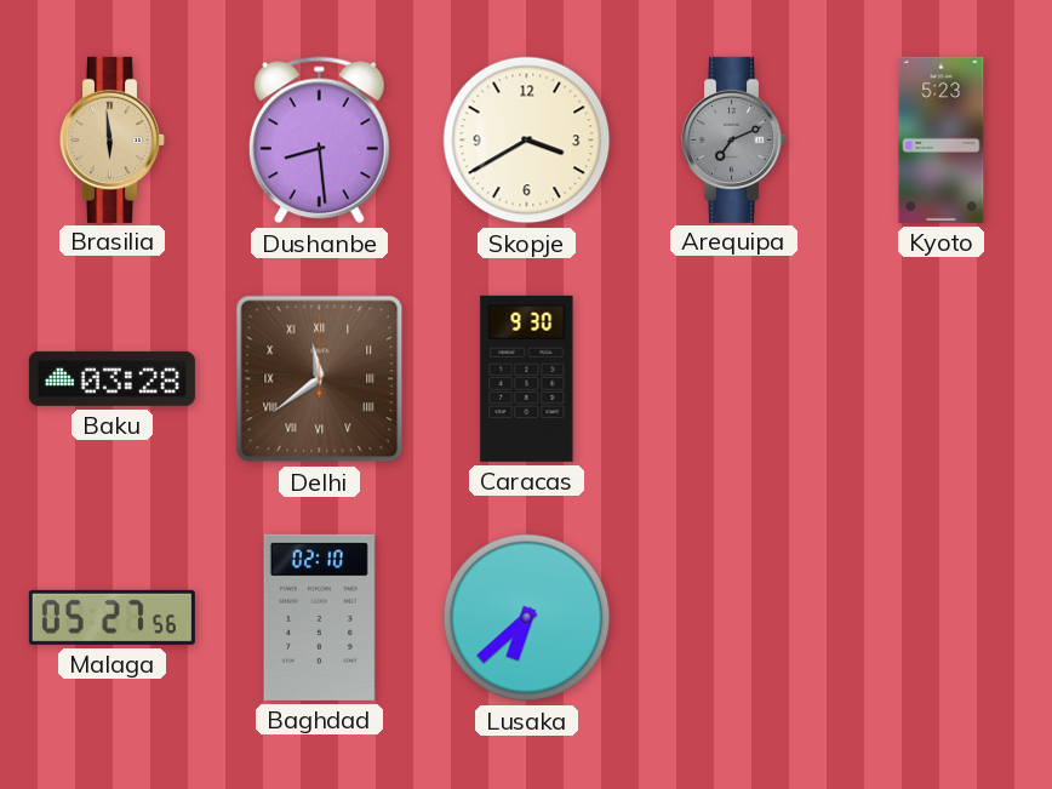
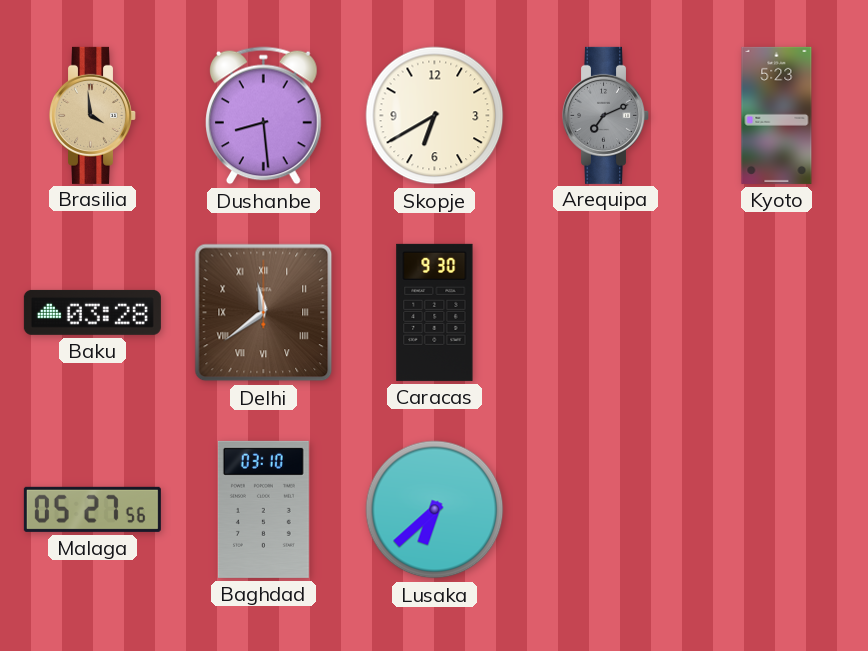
Brasilia: 5:59 -> 3:59
Skopje: 3:40 -> 6:40
Baghdad: 02:10 -> 03:10
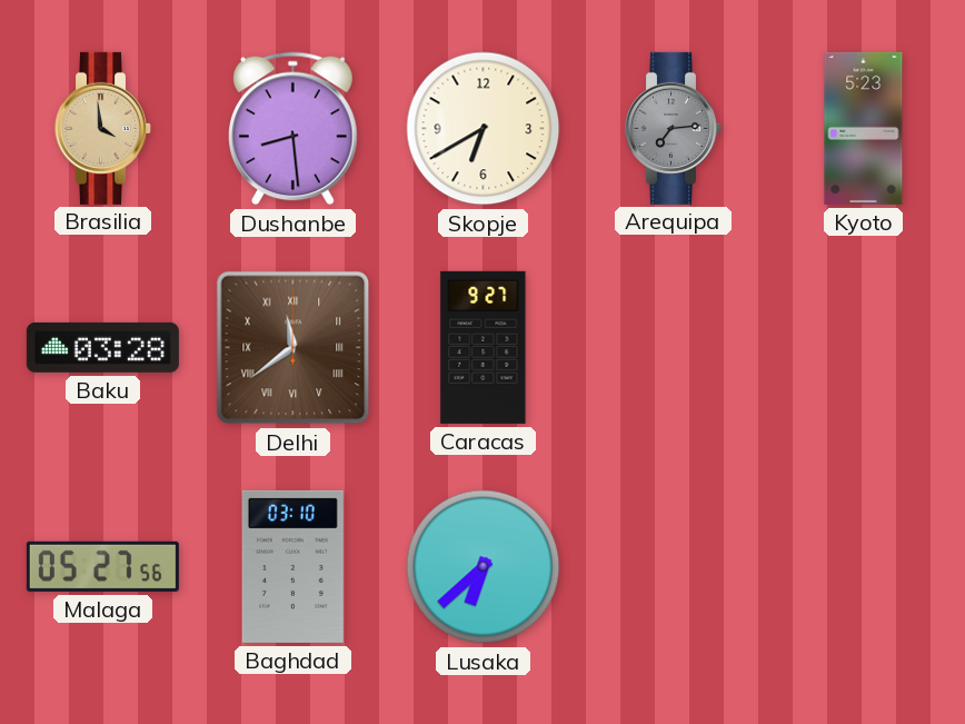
Arequipa: 7:11 -> 7:14
Caracas: 9:30 -> 9:27
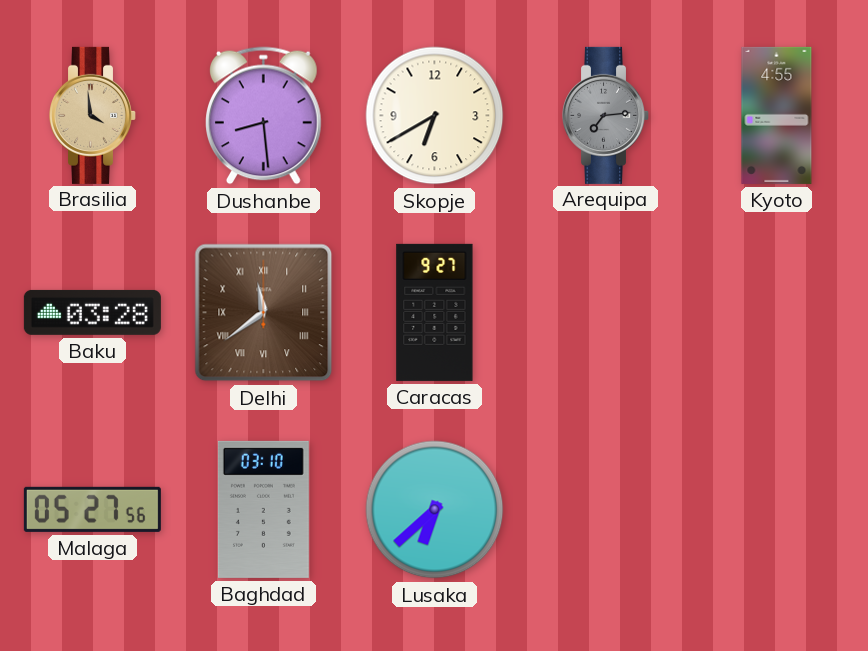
Kyoto: 5:23 -> 4:55
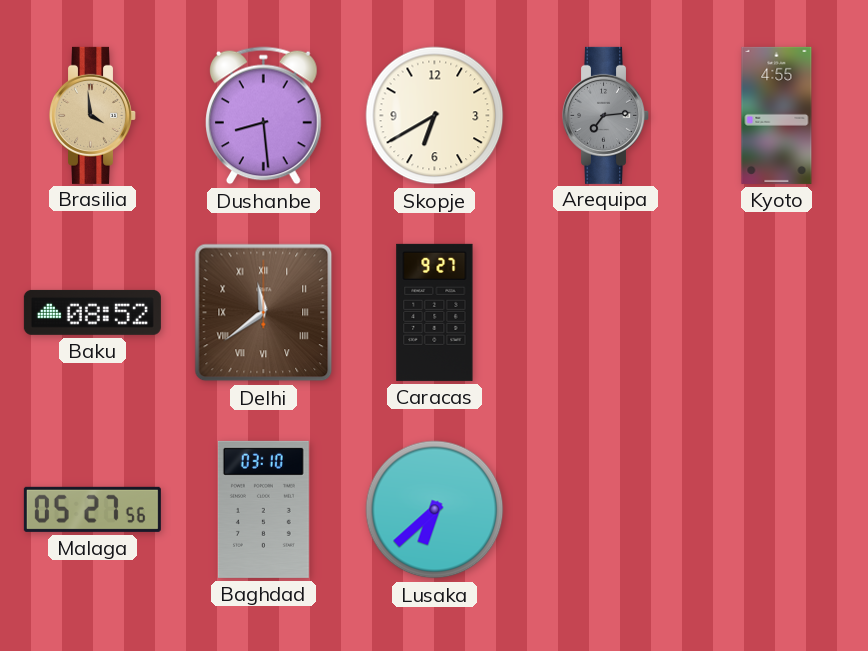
Baku: 03:28 -> 08:52
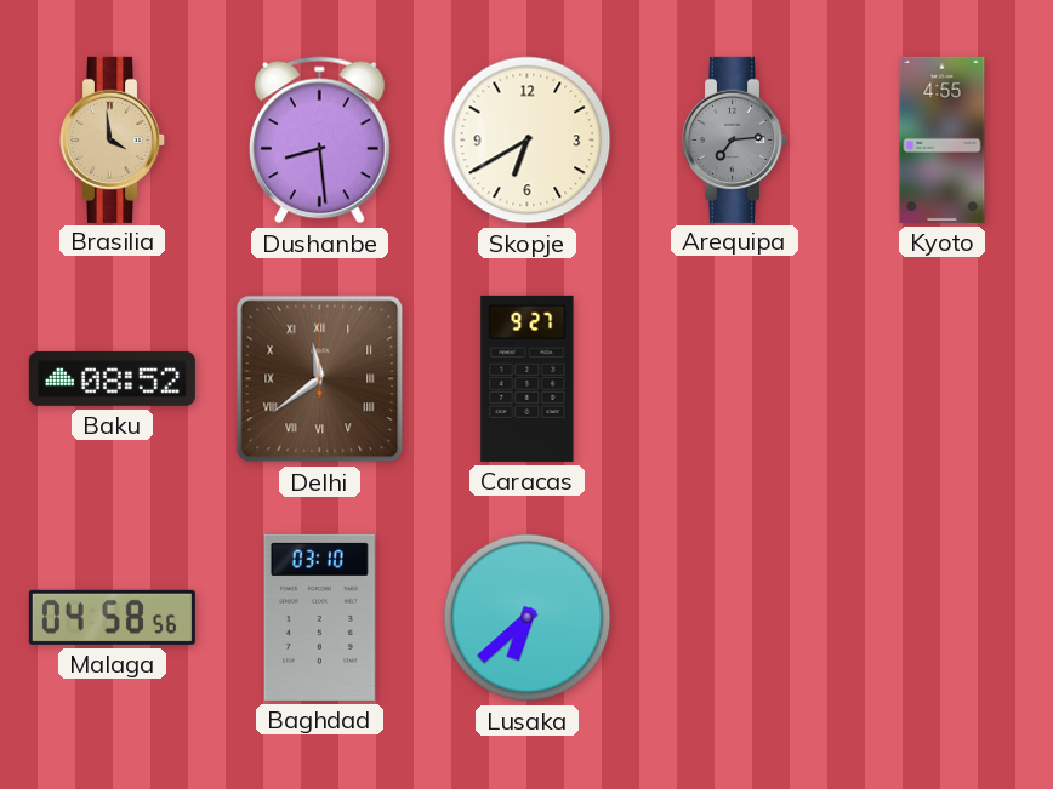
Malaga: 05:27 -> 04:58
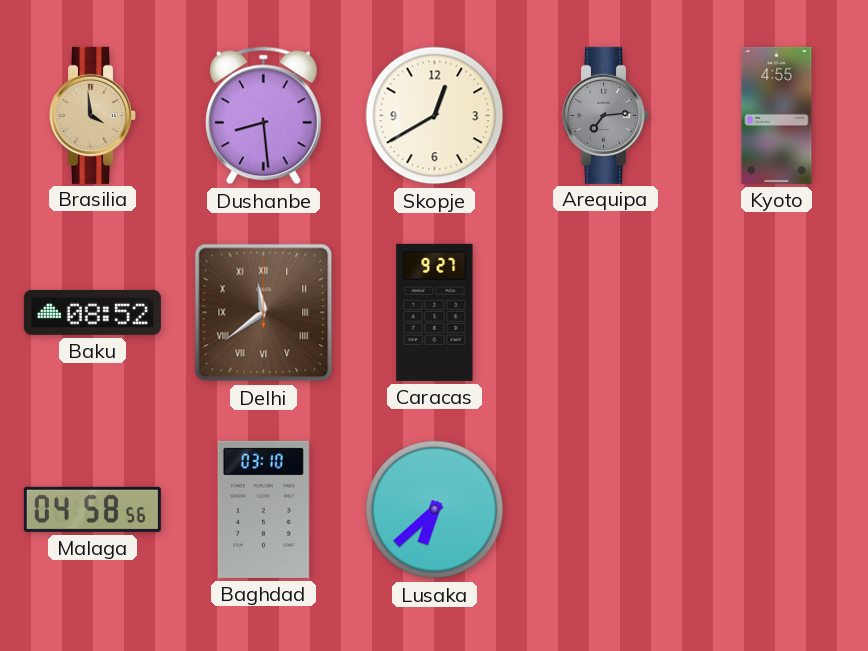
Skopje: 6:40 -> 12:40
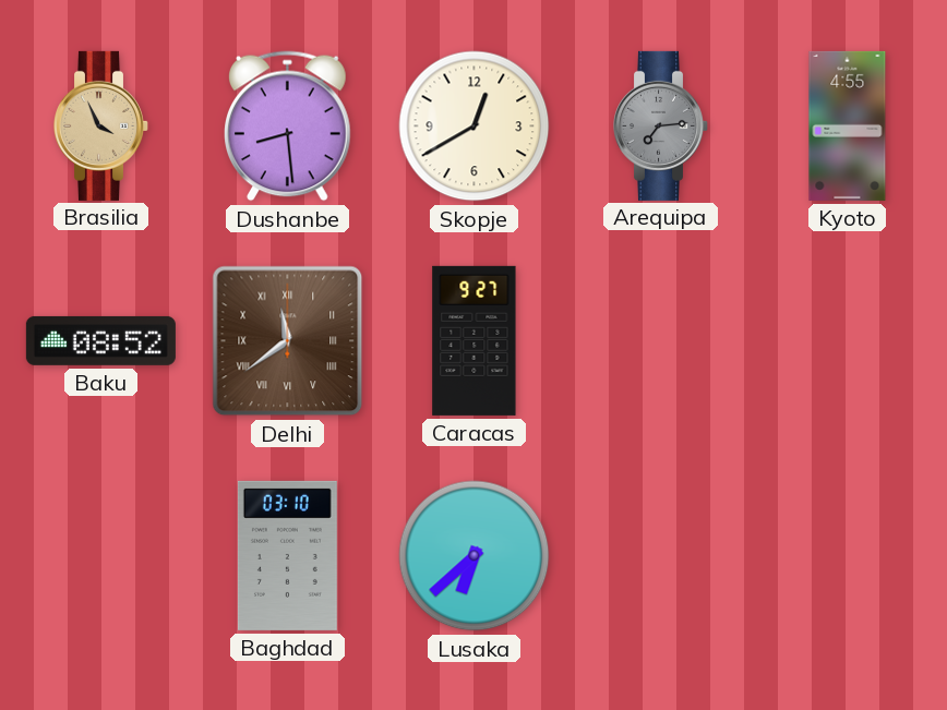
Brasilia: 3:59 -> 3:56
Malaga: 04:58 -> none
